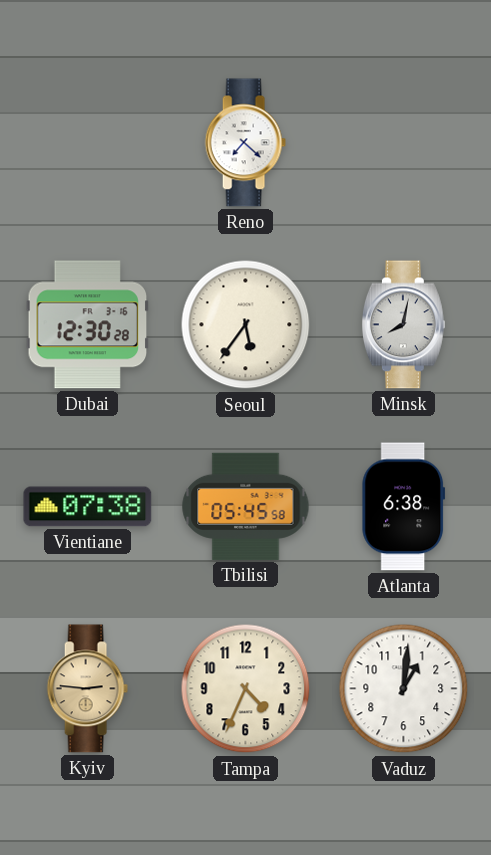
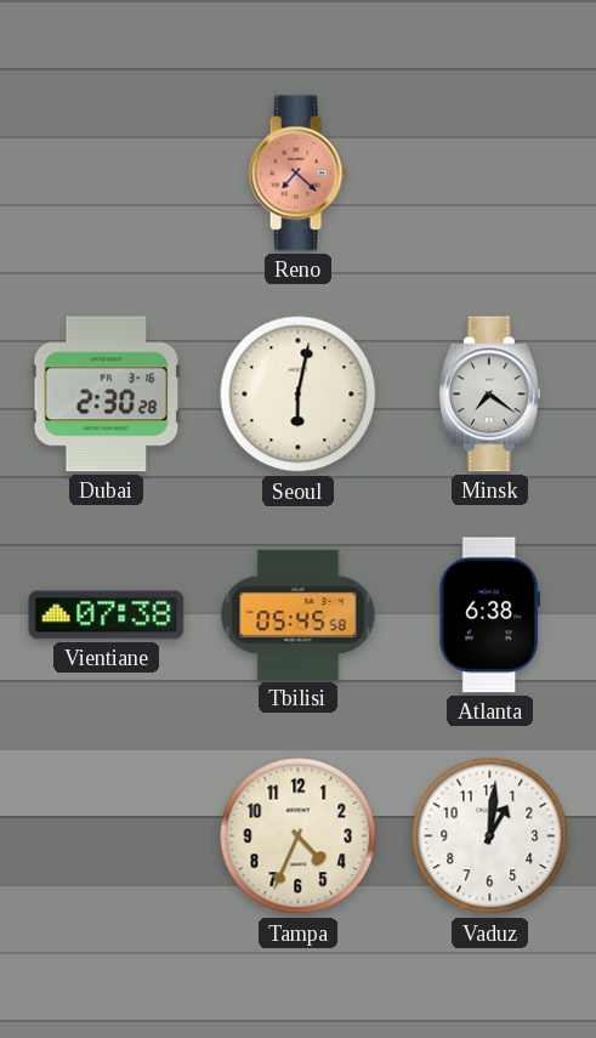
Reno dial: white -> salmon
Dubai: 12:30 -> 2:30
Seoul: 5:36 -> 6:02
Minsk: 8:02 -> 7:21
Kyiv: 2:46 -> none
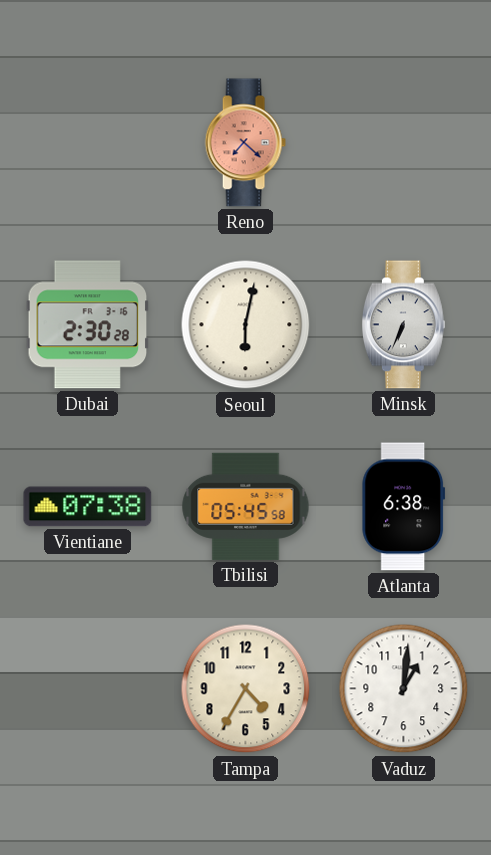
Minsk: 7:21 -> 6:34
Tampa: 4:34 -> 4:35
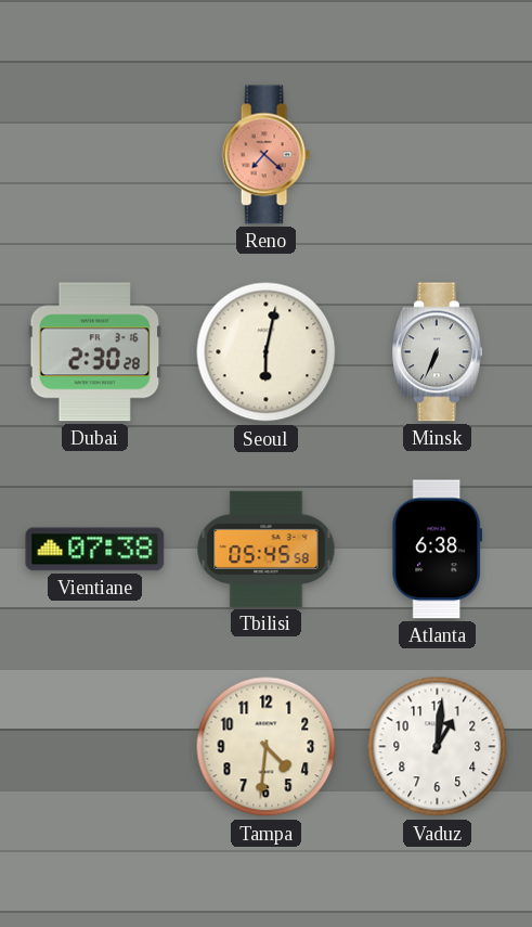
Tampa: 4:35 -> 4:31
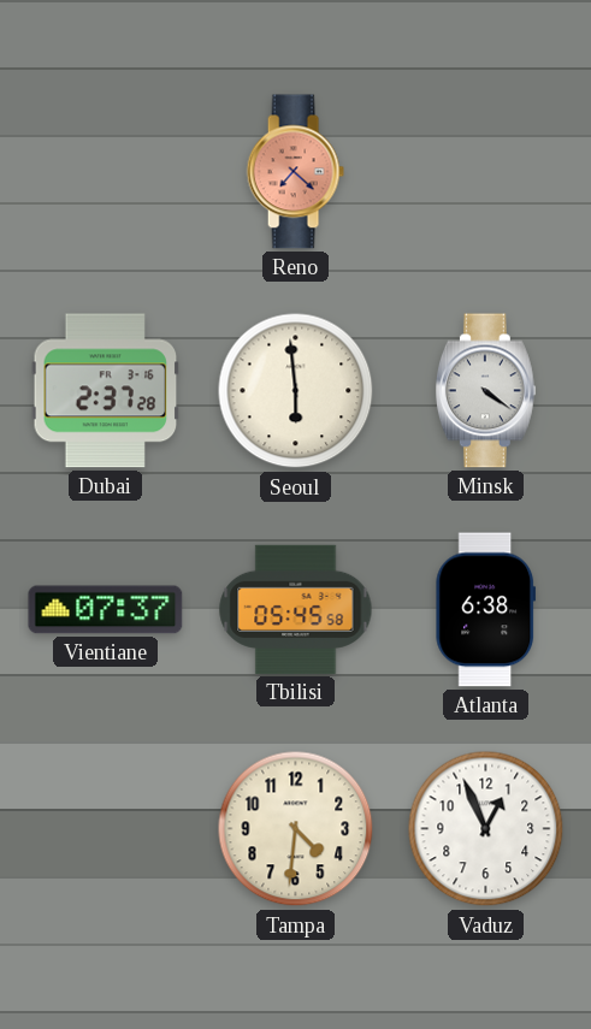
Dubai: 2:30 -> 2:37
Seoul: 6:02 -> 5:59
Minsk: 6:34 -> 4:21
Vientiane: 07:38 -> 07:37
Vaduz: 1:01 -> 12:56
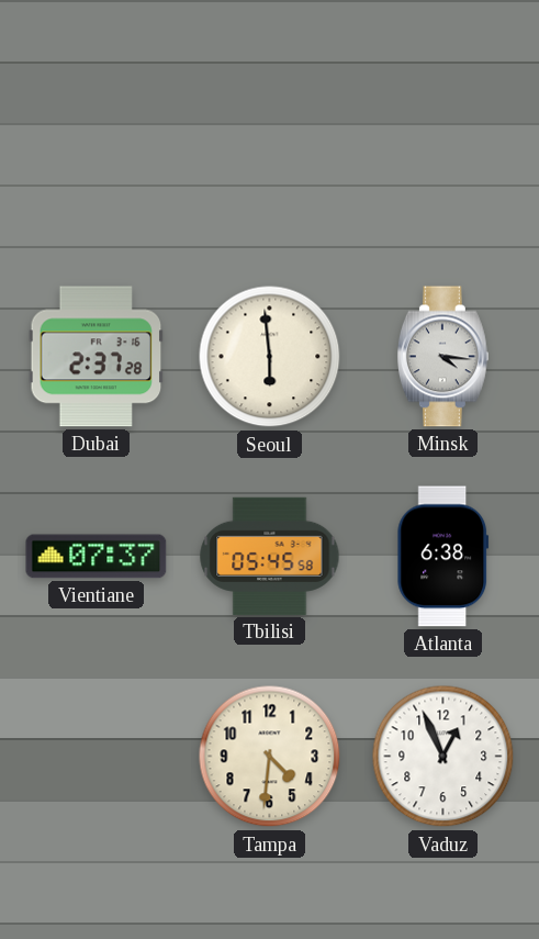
Reno: 7:22 -> none
Minsk: 4:21 -> 4:16
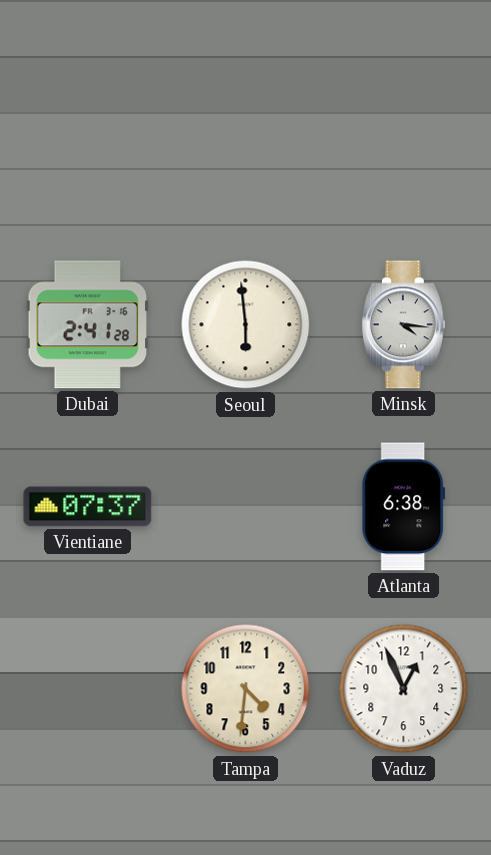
Dubai: 2:37 -> 2:41
Tbilisi: 05:45 -> none
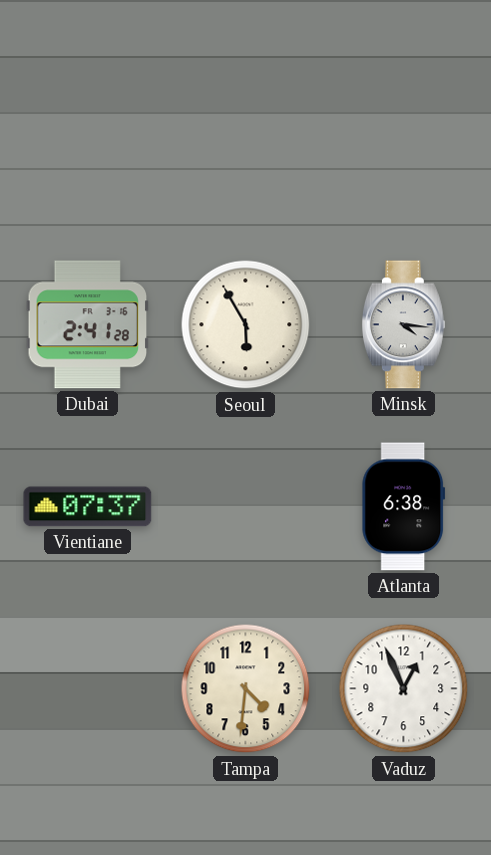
Seoul: 5:59 -> 5:55
